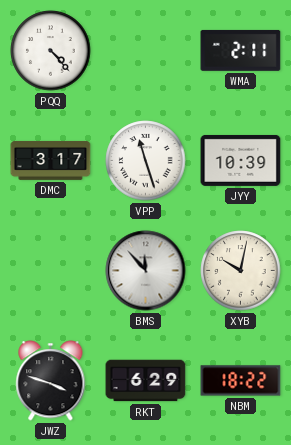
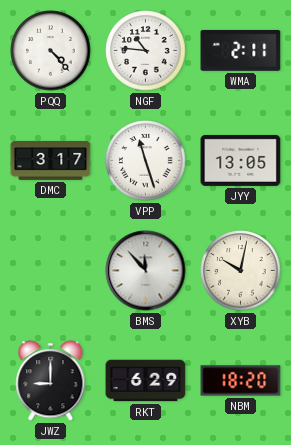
NGF: none -> 10:46
JYY: 10:39 -> 13:05
JWZ: 3:48 -> 9:00
NBM: 18:22 -> 18:20
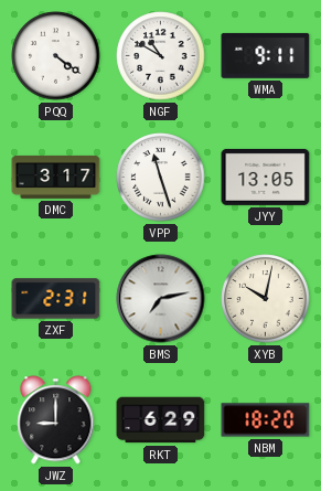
PQQ: 4:23 -> 4:21
NGF: 10:46 -> 10:50
WMA: 2:11 -> 9:11
ZXF: none -> 2:31
BMS: 11:53 -> 7:13
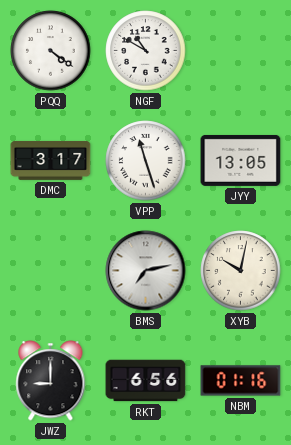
WMA: 9:11 -> none
ZXF: 2:31 -> none
RKT: 6:29 -> 6:56
NBM: 18:20 -> 01:16
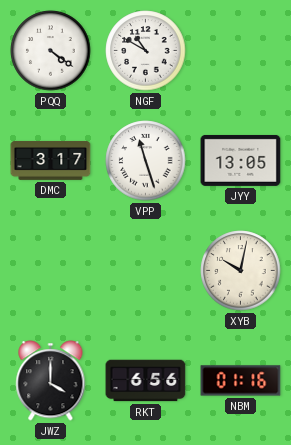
BMS: 7:13 -> none
JWZ: 9:00 -> 4:00
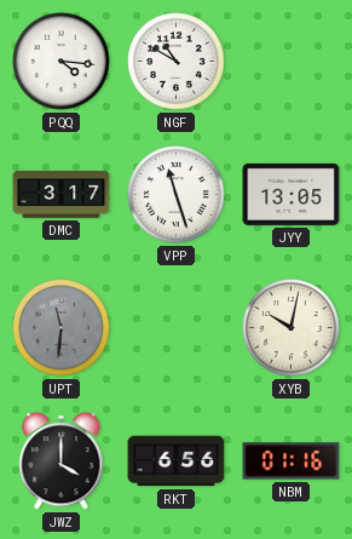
PQQ: 4:21 -> 4:16
UPT: none -> 11:31
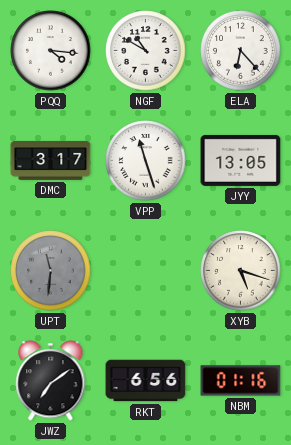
ELA: none -> 6:23
XYB: 10:02 -> 5:18
JWZ: 4:00 -> 7:09
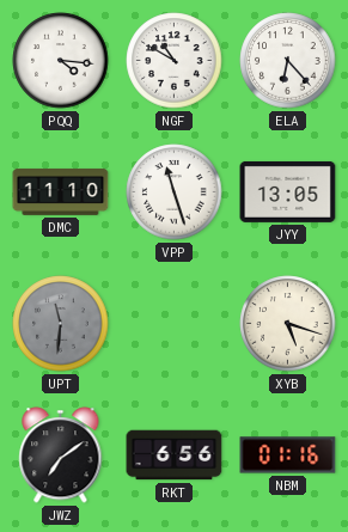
DMC: 3:17 -> 11:10
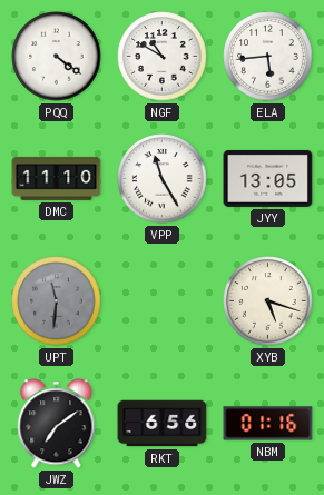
PQQ: 4:16 -> 4:21
ELA: 6:23 -> 5:44
VPP: 11:27 -> 11:25
